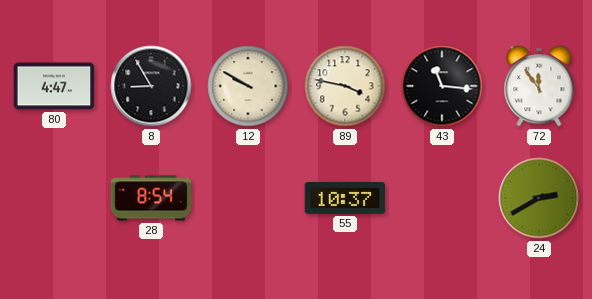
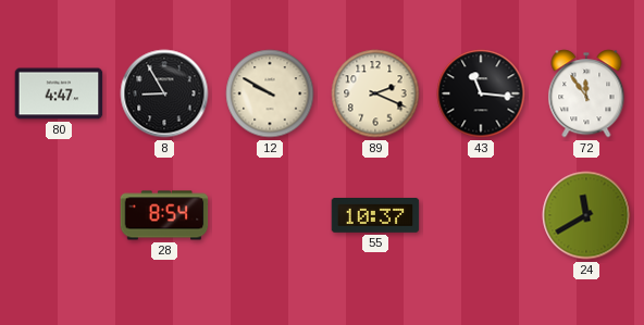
89: 3:47 -> 2:19
24: 2:40 -> 11:40
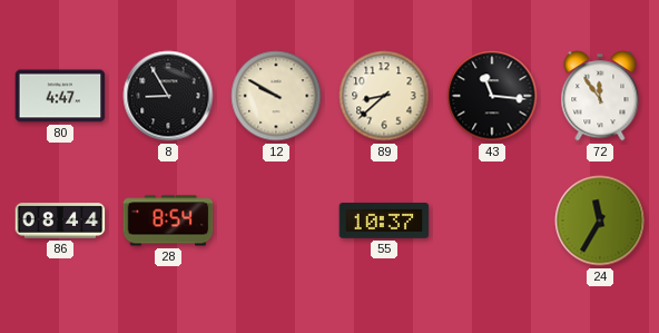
89: 2:19 -> 8:38
86: none -> 08:44
24: 11:40 -> 11:35
